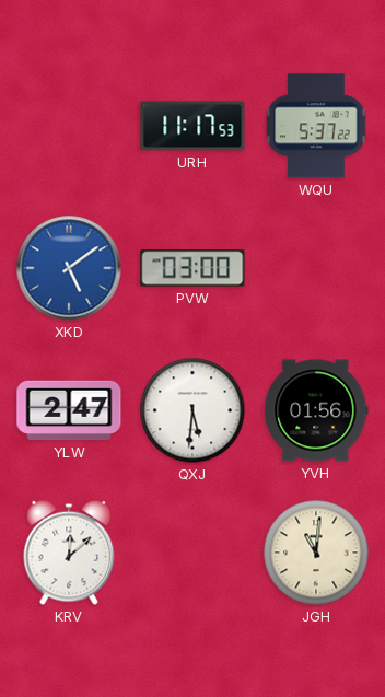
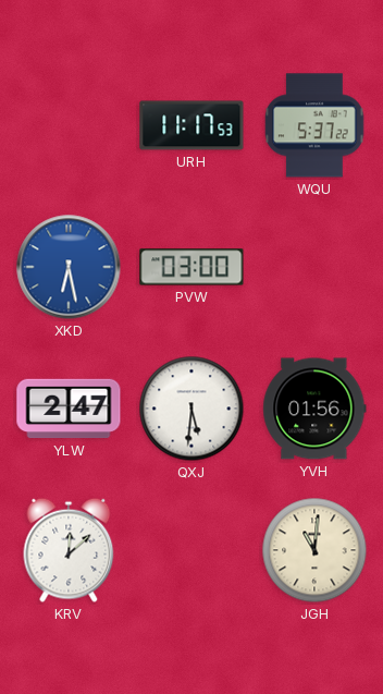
XKD: 5:09 -> 6:28
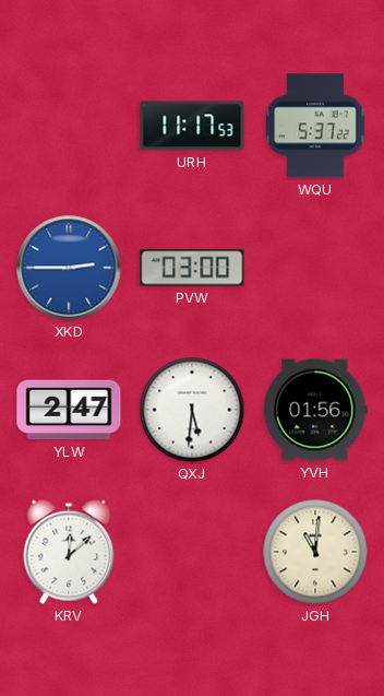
XKD: 6:28 -> 2:45
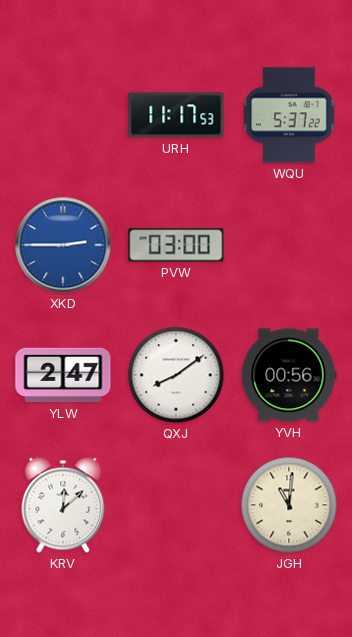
QXJ: 5:31 -> 8:09
YVH: 01:56 -> 00:56
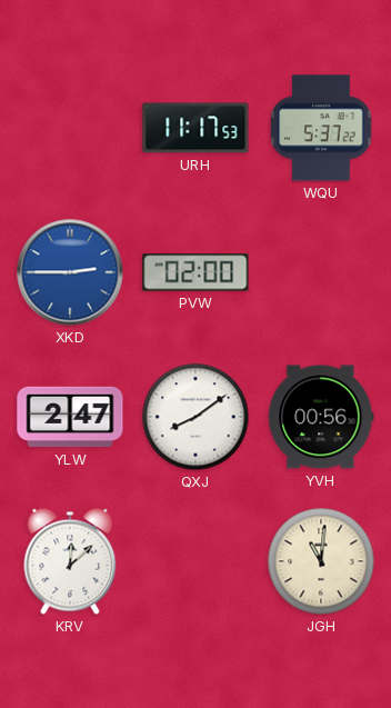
PVW: 03:00 -> 02:00
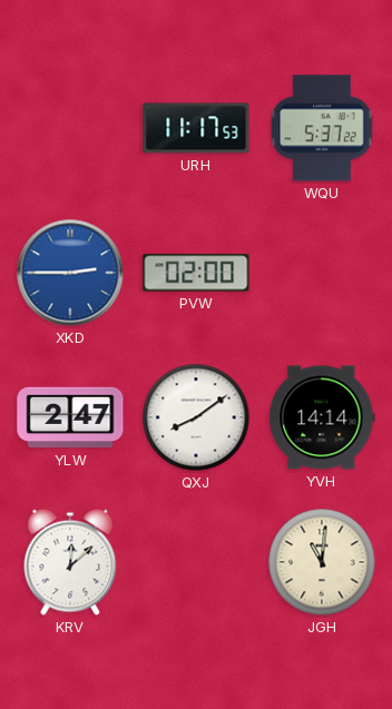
YVH: 00:56 -> 14:14
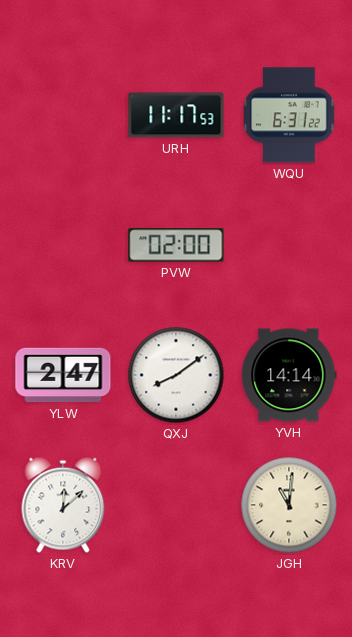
WQU: 5:37 -> 6:31
XKD: 2:45 -> none
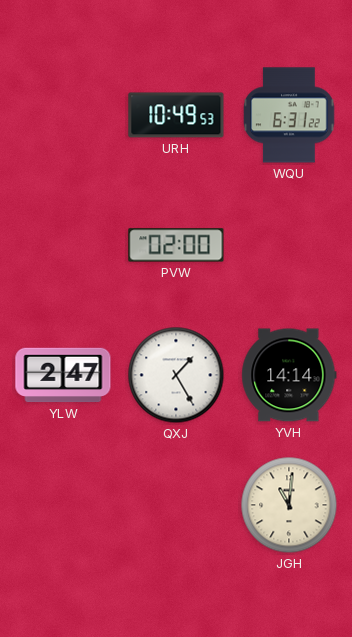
URH: 11:17 -> 10:49
QXJ: 8:09 -> 1:25
KRV: 12:08 -> none
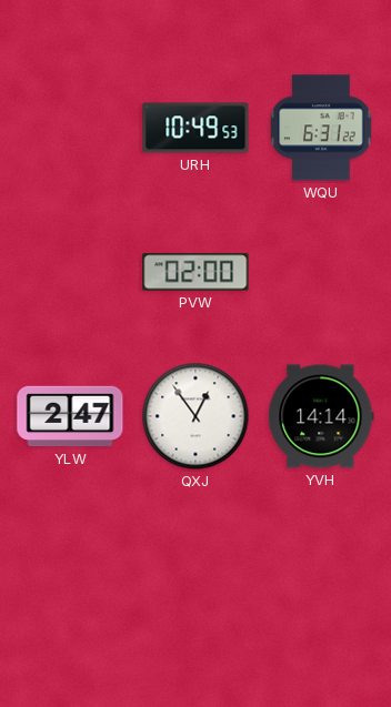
QXJ: 1:25 -> 12:54
JGH: 11:01 -> none
